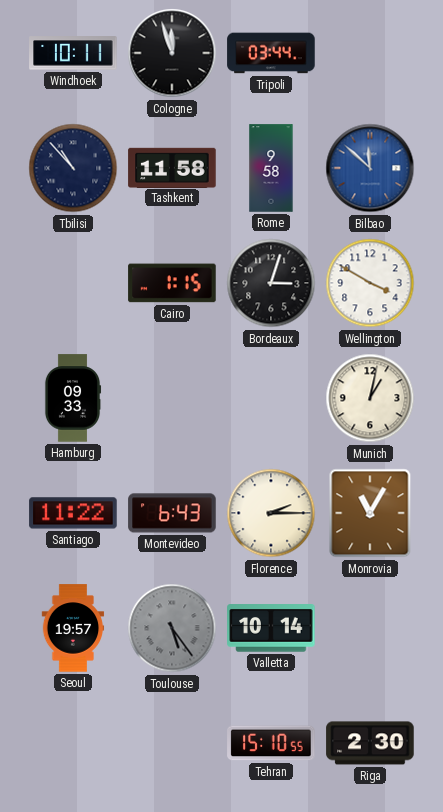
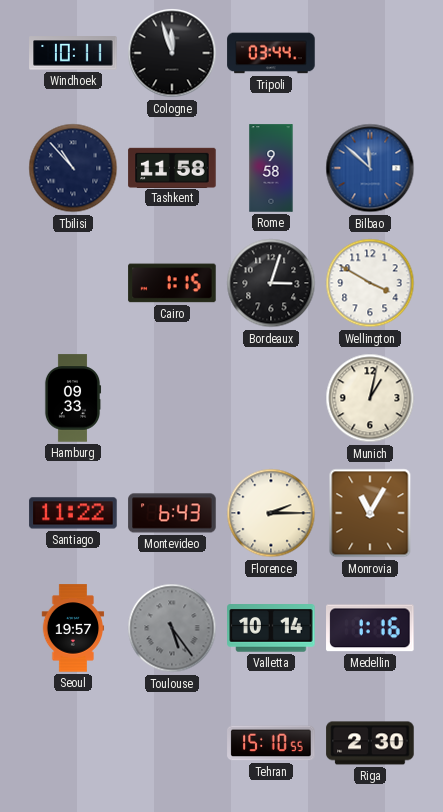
Medellin: none -> 1:16
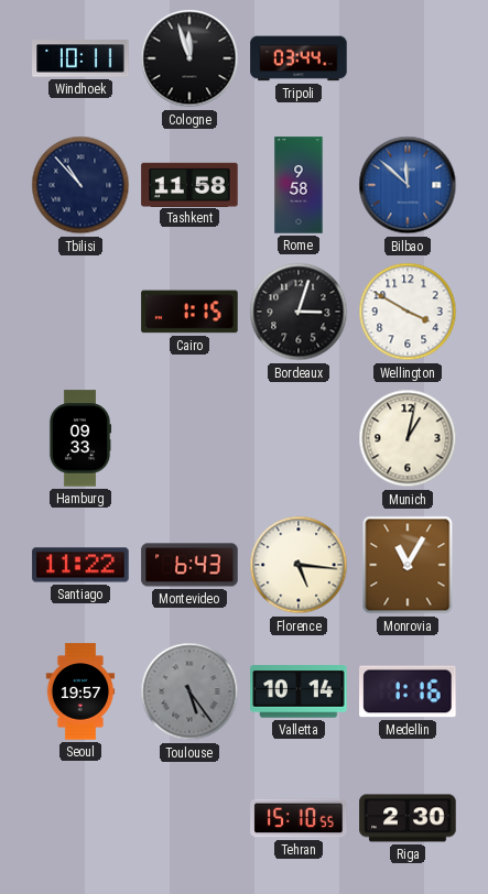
Florence: 2:15 -> 5:16
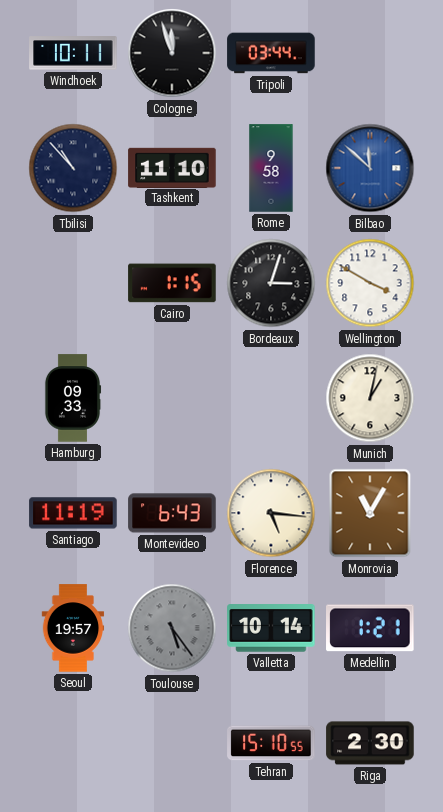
Tashkent: 11:58 -> 11:10
Santiago: 11:22 -> 11:19
Medellin: 1:16 -> 1:21
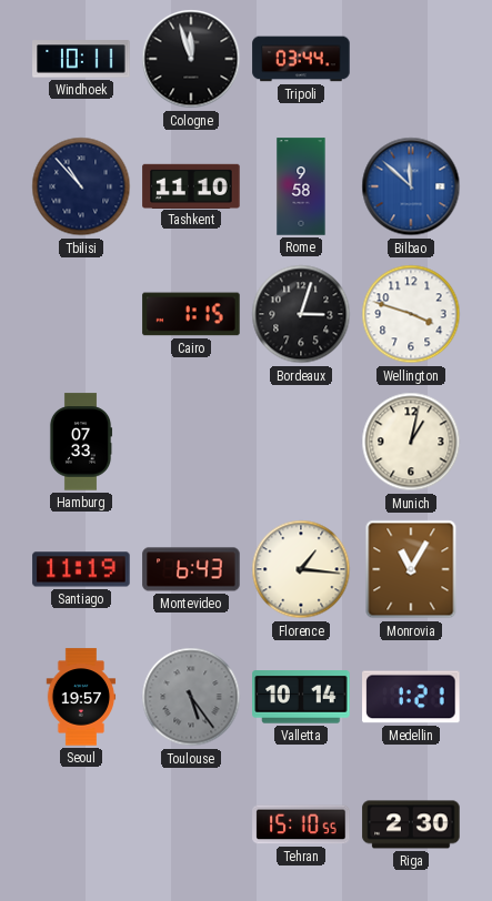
Wellington: 3:50 -> 3:48
Hamburg: 09:33 -> 07:33
Florence: 5:16 -> 1:16
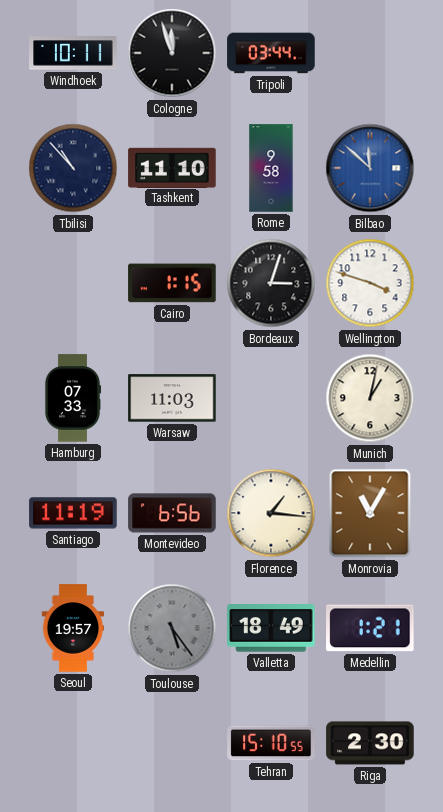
Warsaw: none -> 11:03
Montevideo: 6:43 -> 6:56
Valletta: 10:14 -> 18:49
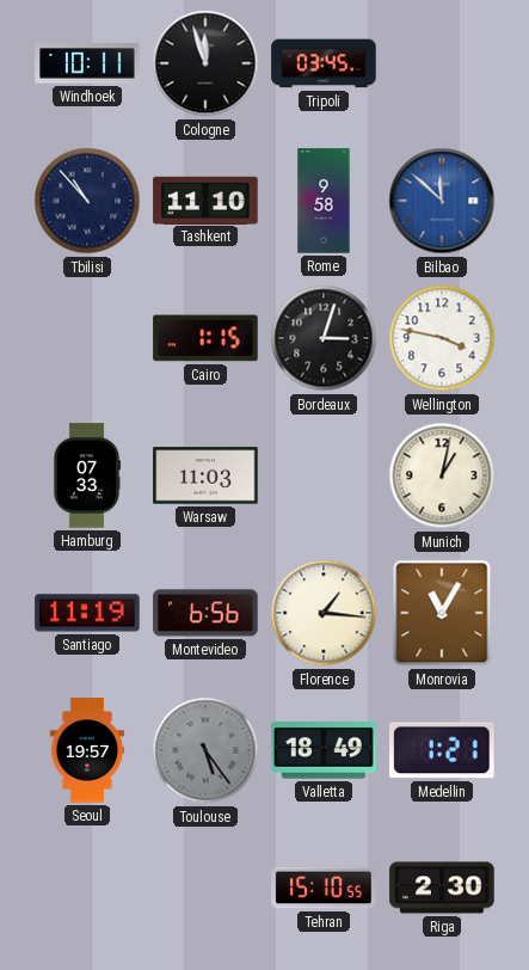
Tripoli: 03:44 -> 03:45
Wellington: 3:48 -> 3:47
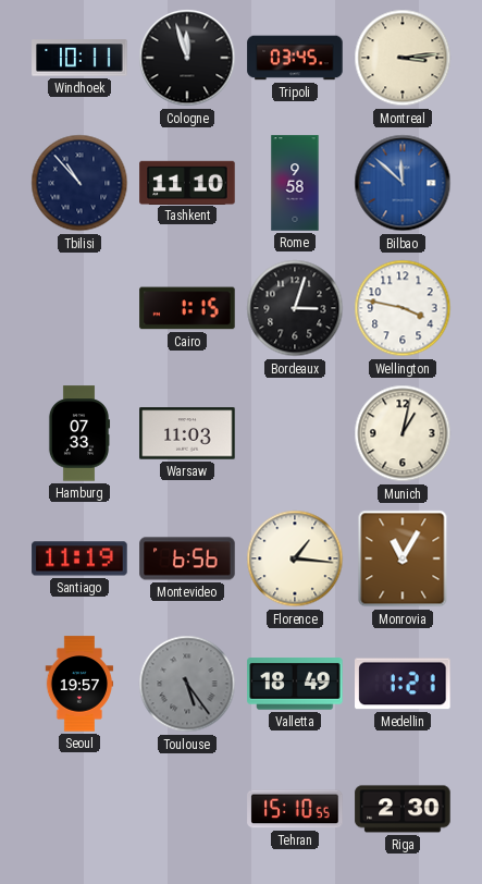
Montreal: none -> 3:14
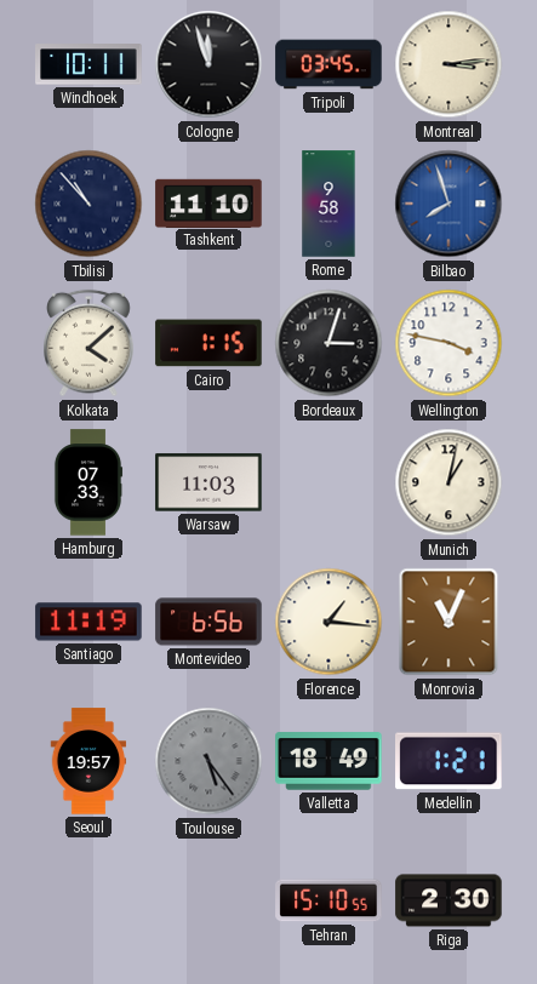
Bilbao: 11:52 -> 7:57
Kolkata: none -> 4:08
Monrovia: 11:05 -> 11:04
